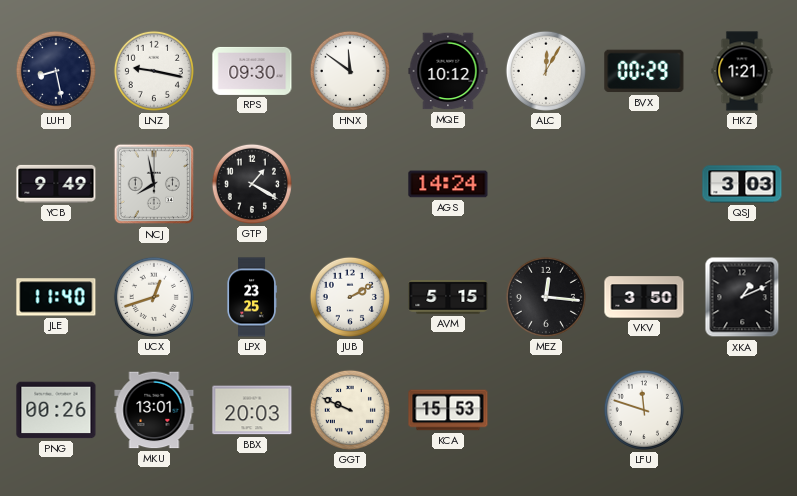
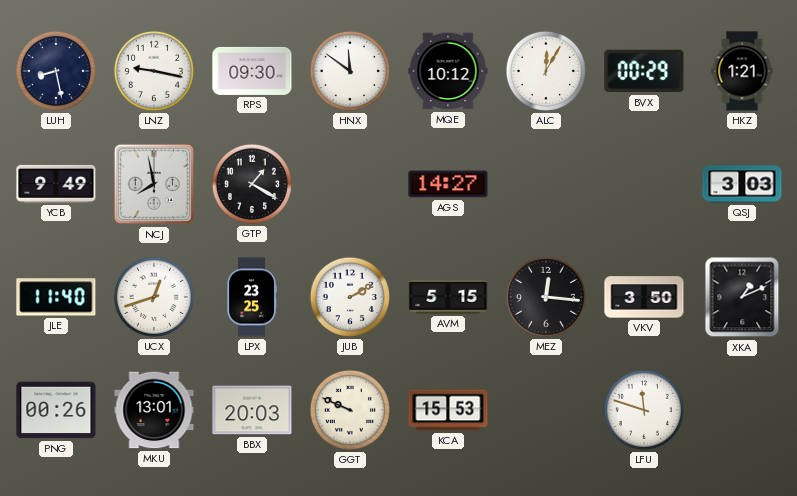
AGS: 14:24 -> 14:27
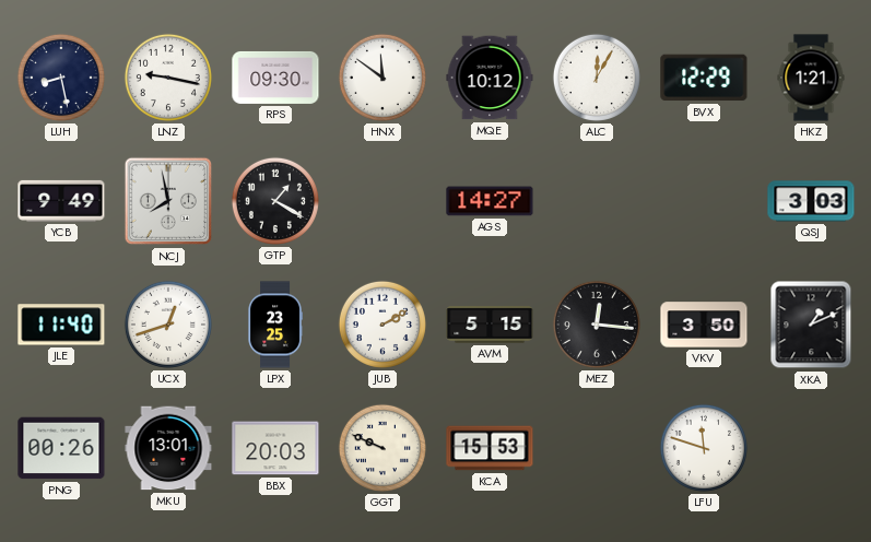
BVX: 00:29 -> 12:29
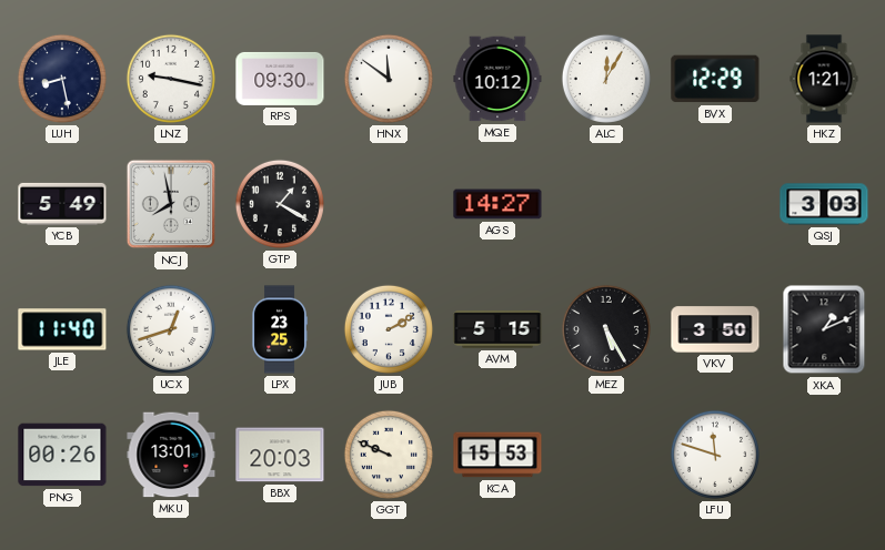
YCB: 9:49 -> 5:49
MEZ: 12:16 -> 5:25
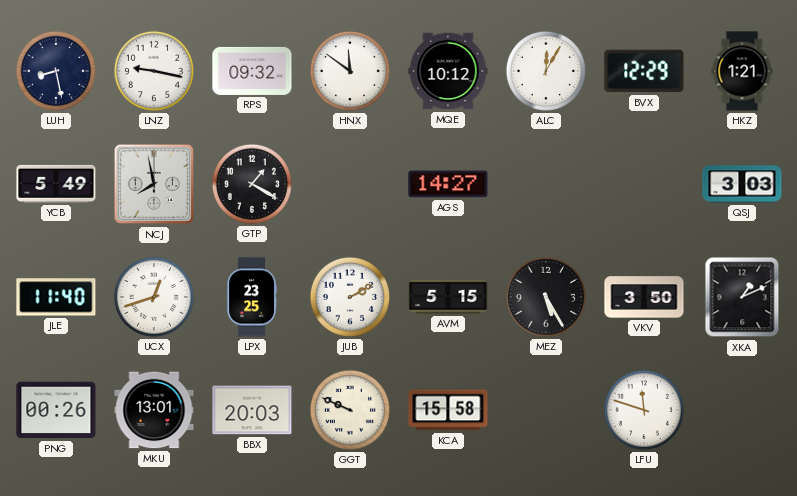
RPS: 09:30 -> 09:32
KCA: 15:53 -> 15:58
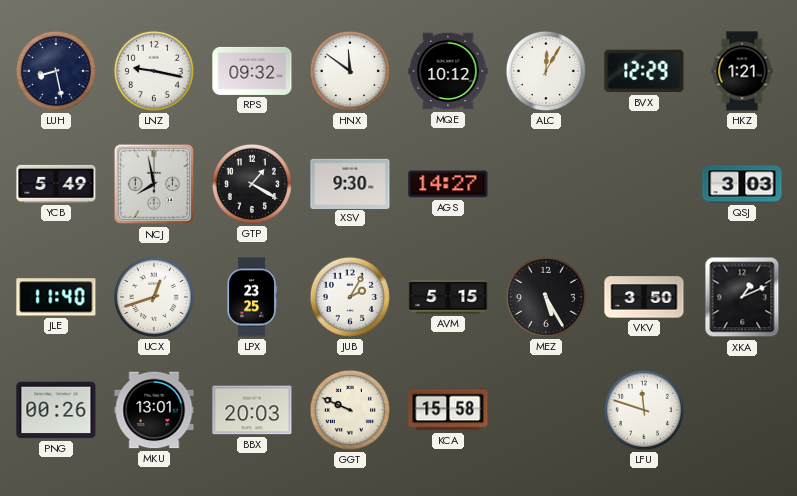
XSV: none -> 9:30
JUB: 2:10 -> 2:05
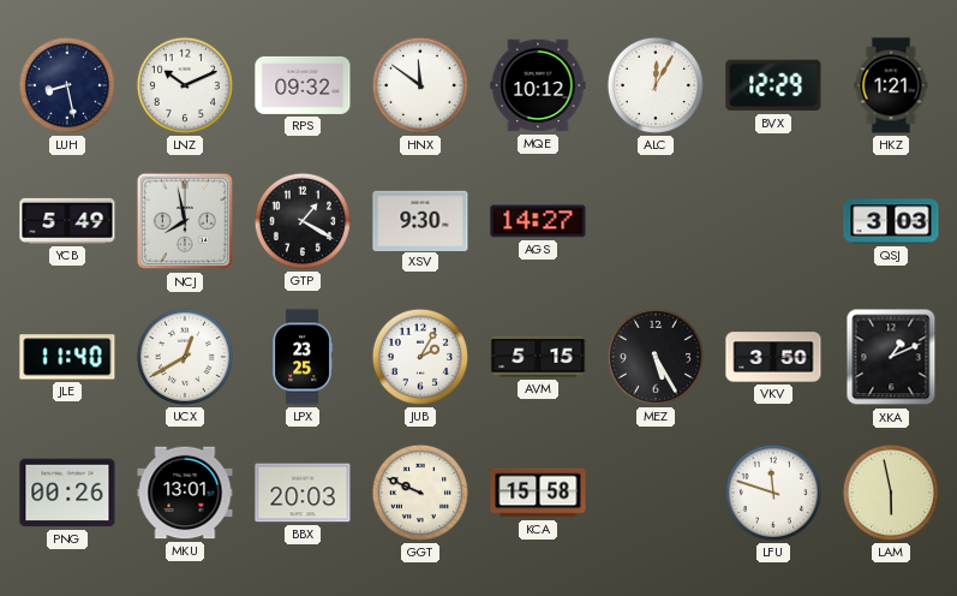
LNZ: 9:17 -> 10:11
UCX: 12:42 -> 12:40
LAM: none -> 5:58
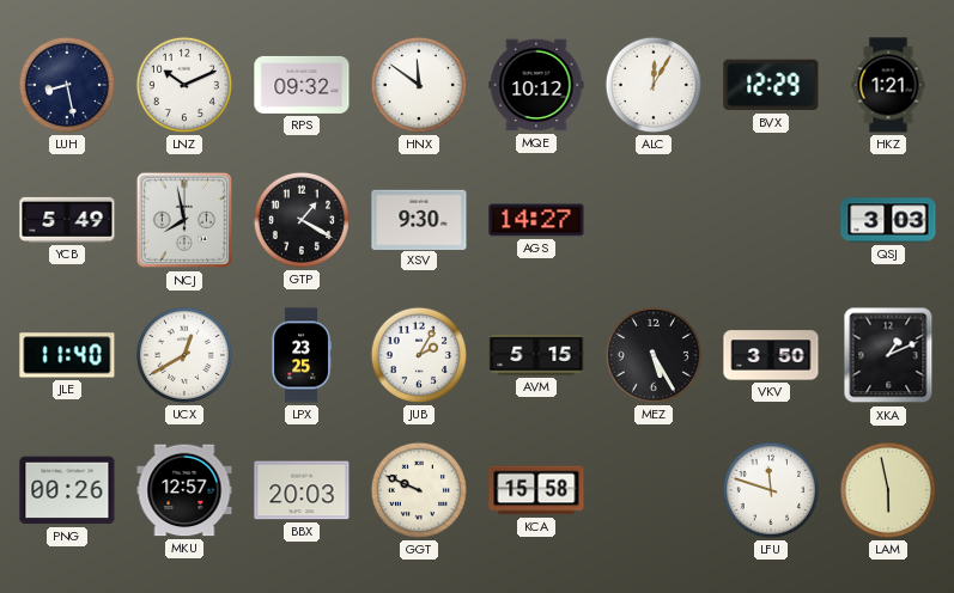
MKU: 13:01 -> 12:57
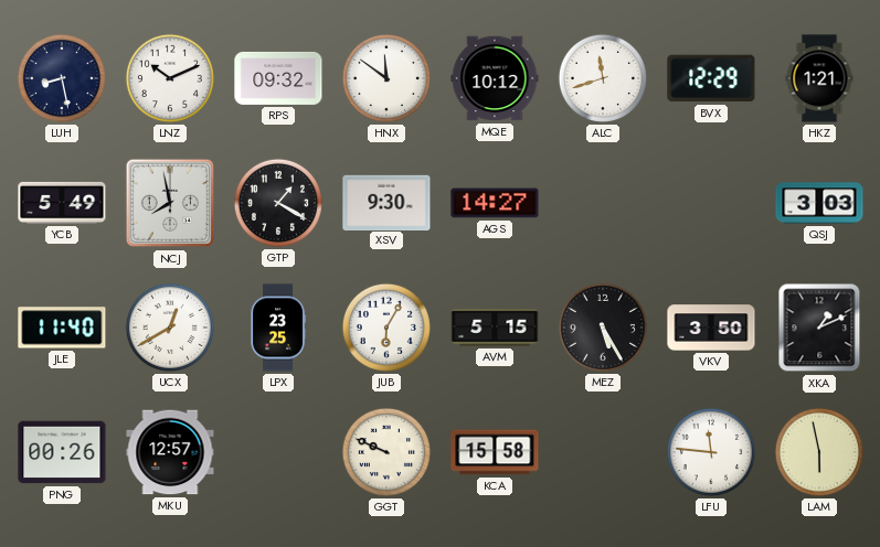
ALC: 12:05 -> 11:42
JUB: 2:05 -> 6:05
BBX: 20:03 -> none
LFU: 11:48 -> 11:46
